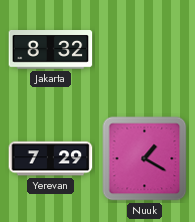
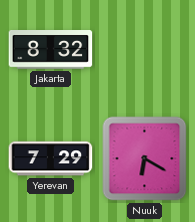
Nuuk: 1:20 -> 6:20
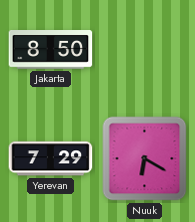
Jakarta: 8:32 -> 8:50
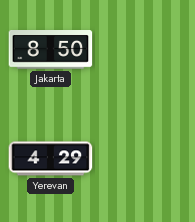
Yerevan: 7:29 -> 4:29
Nuuk: 6:20 -> none
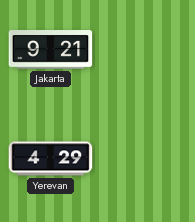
Jakarta: 8:50 -> 9:21
